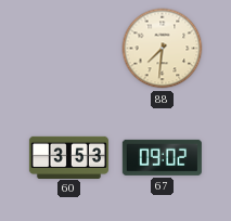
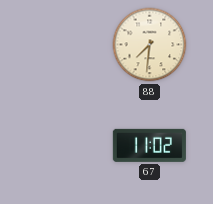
60: 3:53 -> none
67: 09:02 -> 11:02
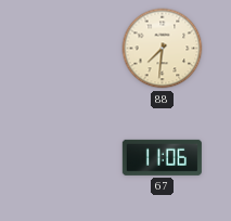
67: 11:02 -> 11:06
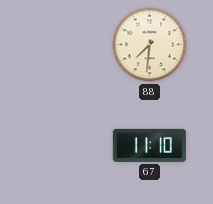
67: 11:06 -> 11:10
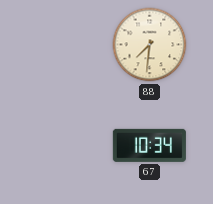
67: 11:10 -> 10:34
